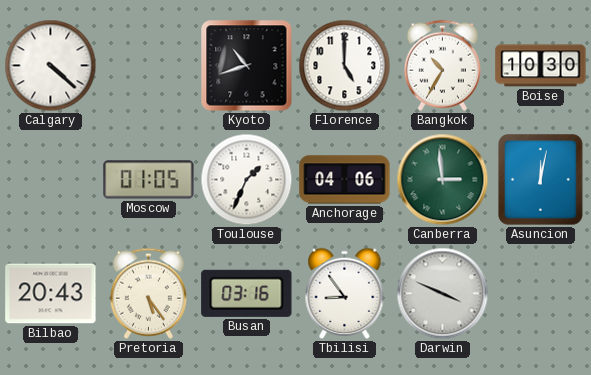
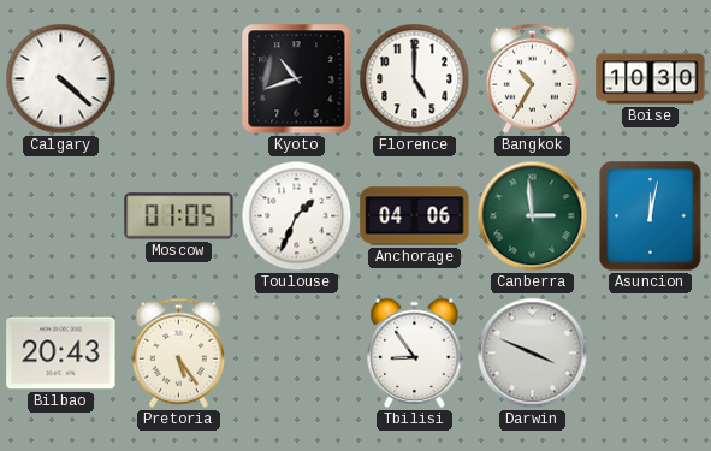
Busan: 03:16 -> none
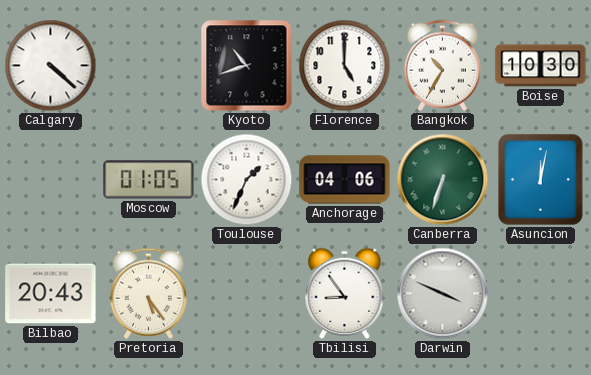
Canberra: 2:59 -> 6:33
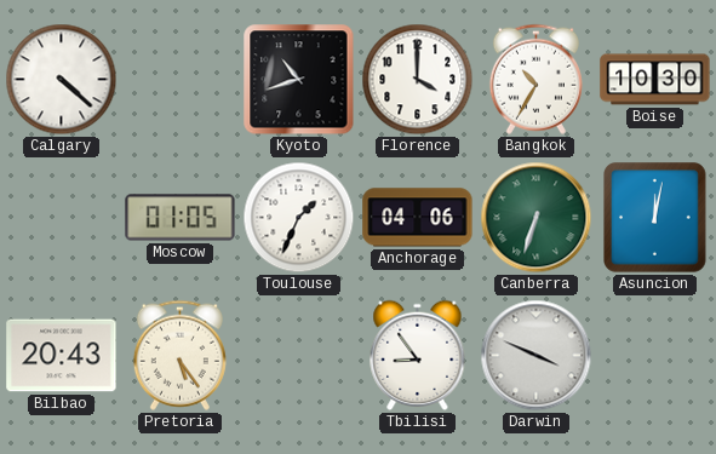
Florence: 5:00 -> 4:00
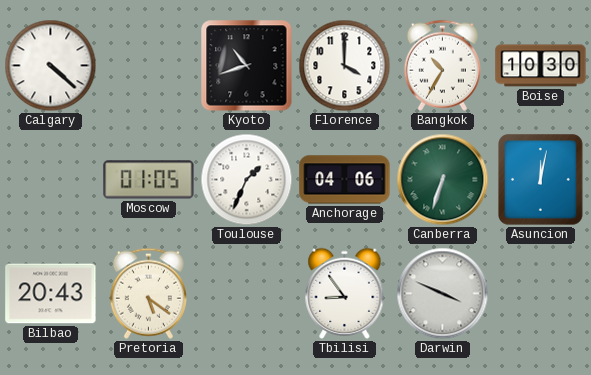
Pretoria: 5:24 -> 5:21
